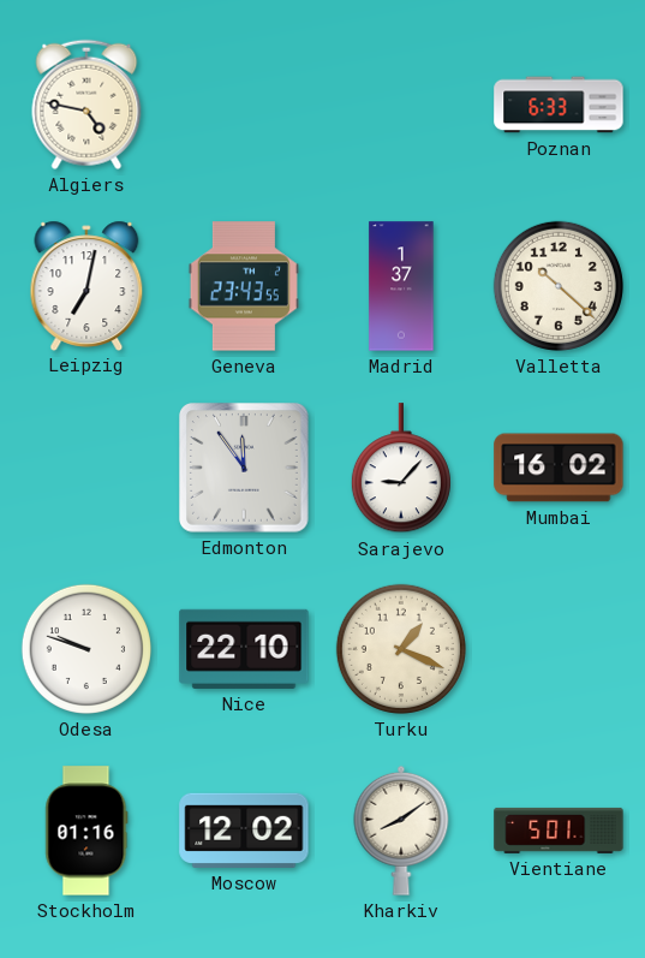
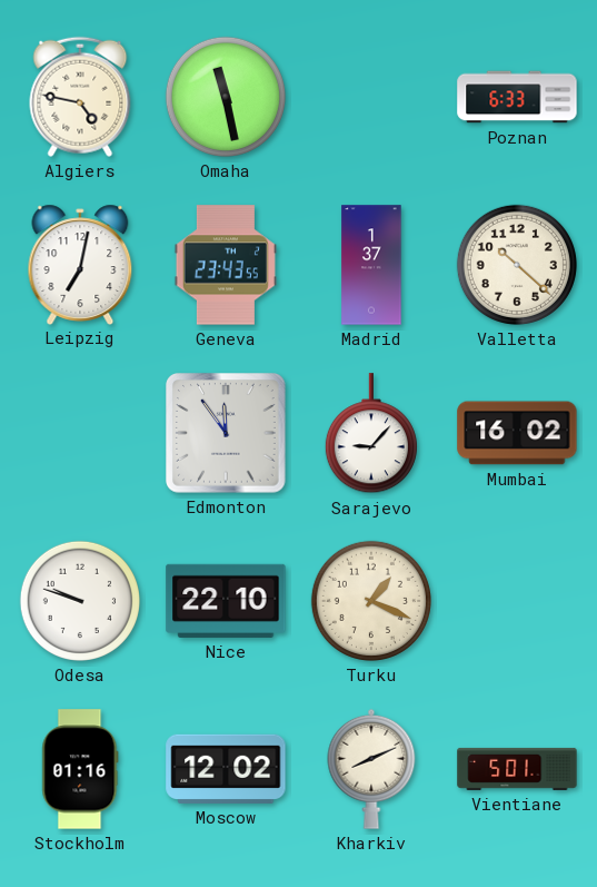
Omaha: none -> 11:28
Kharkiv: 8:09 -> 8:11
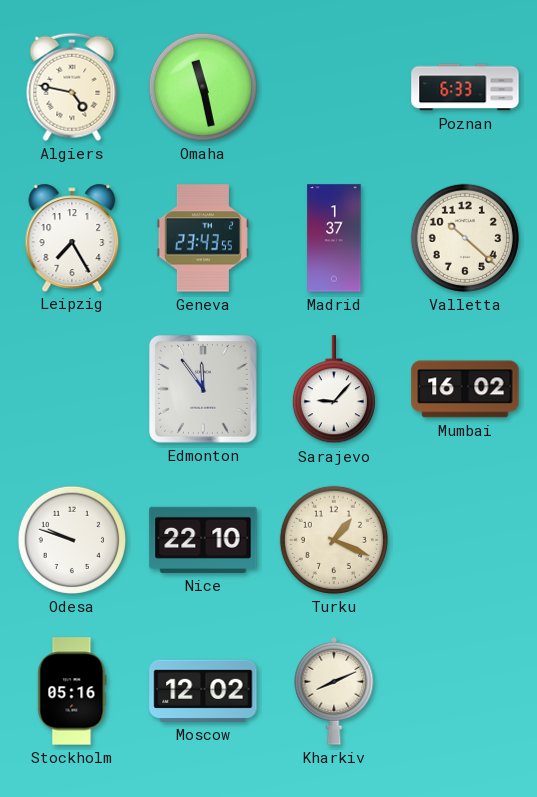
Leipzig: 7:02 -> 7:25
Stockholm: 01:16 -> 05:16
Vientiane: 5:01 -> none
